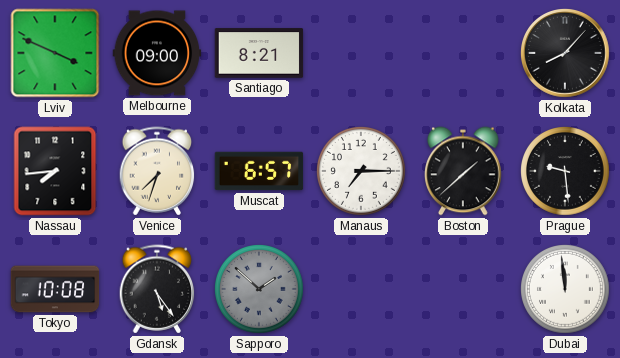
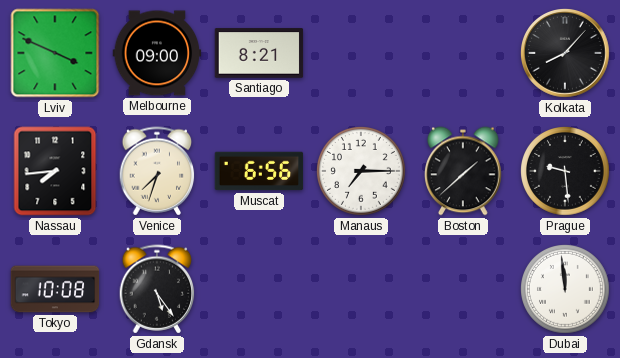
Muscat: 6:57 -> 6:56
Sapporo: 1:52 -> none
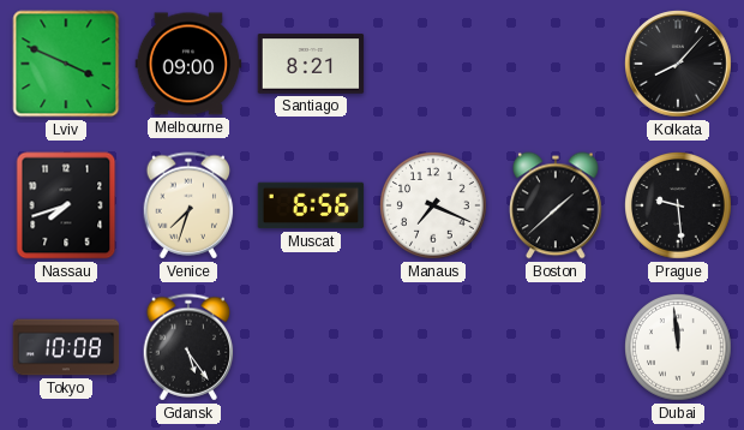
Nassau: 7:44 -> 7:42
Manaus: 7:15 -> 7:19
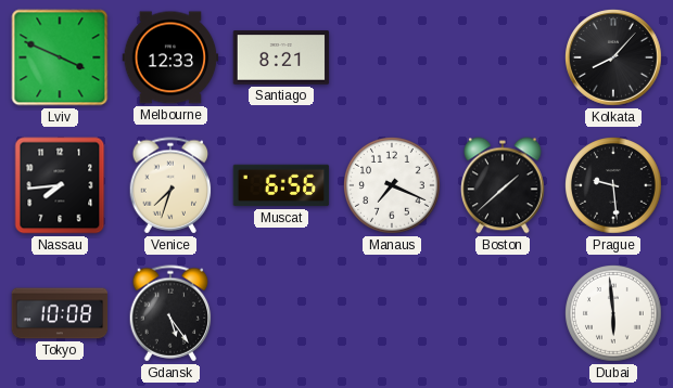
Melbourne: 09:00 -> 12:33
Nassau: 7:42 -> 7:44
Dubai: 11:59 -> 5:59
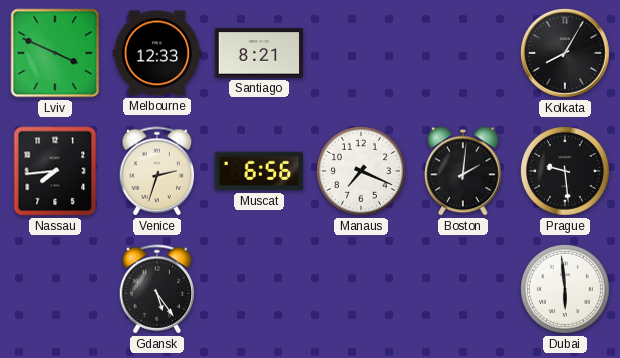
Kolkata: 8:07 -> 8:05
Venice: 7:33 -> 2:33
Boston: 1:38 -> 2:01
Tokyo: 10:08 -> none
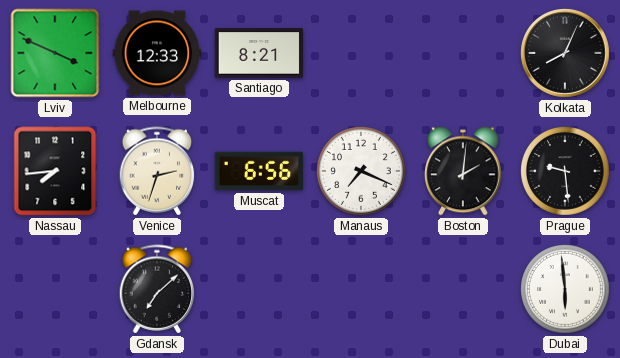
Kolkata: 8:05 -> 8:04
Gdansk: 5:24 -> 7:08
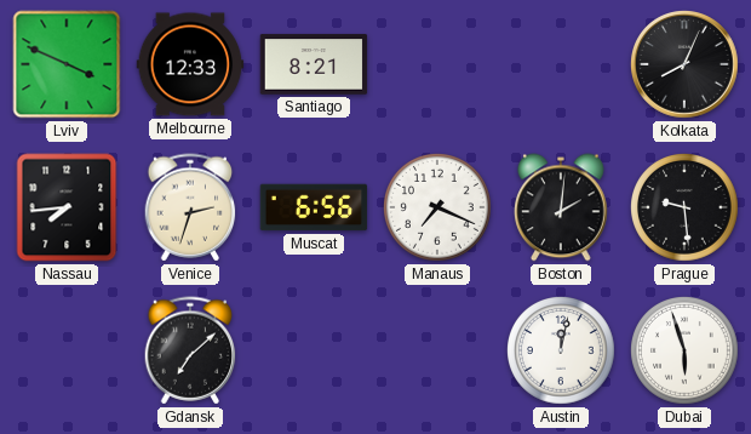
Austin: none -> 12:02
Dubai: 5:59 -> 5:57
